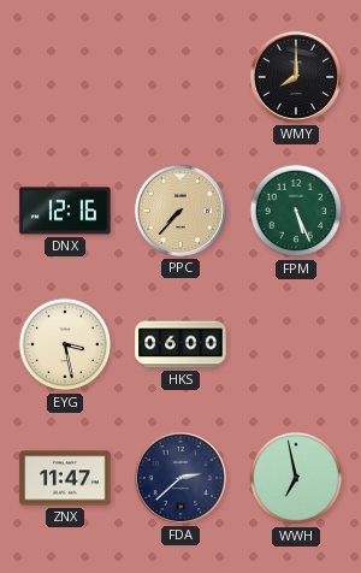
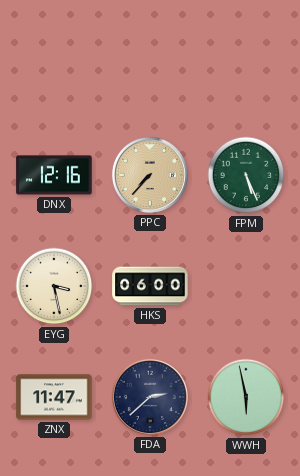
WMY: 8:00 -> none
WWH: 6:58 -> 5:58
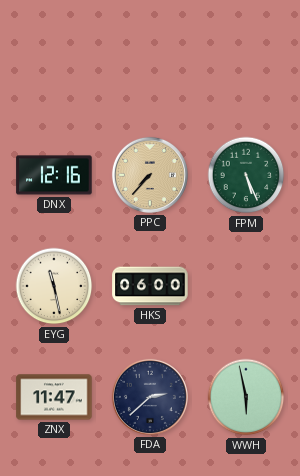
EYG: 3:28 -> 11:28
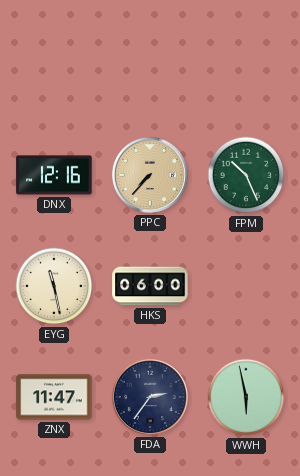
FPM: 5:26 -> 10:26
FDA: 2:38 -> 2:36
